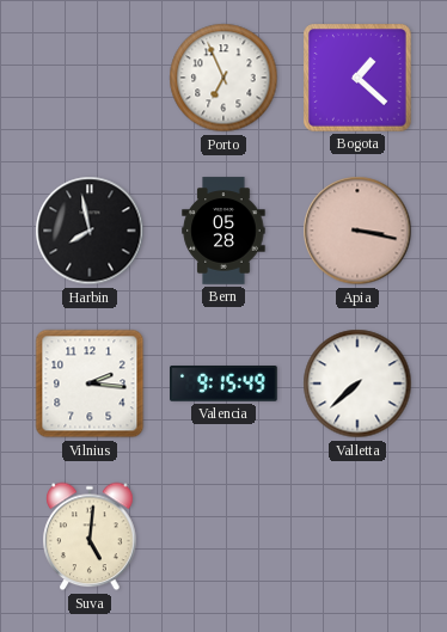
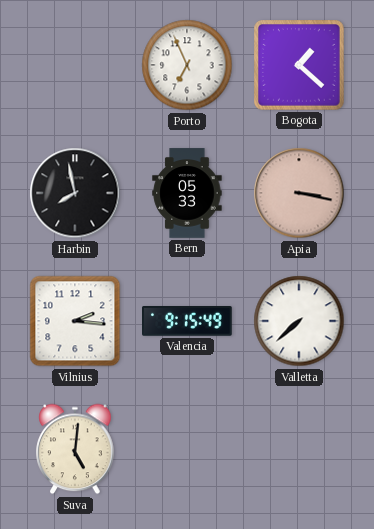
Bern: 05:28 -> 05:33
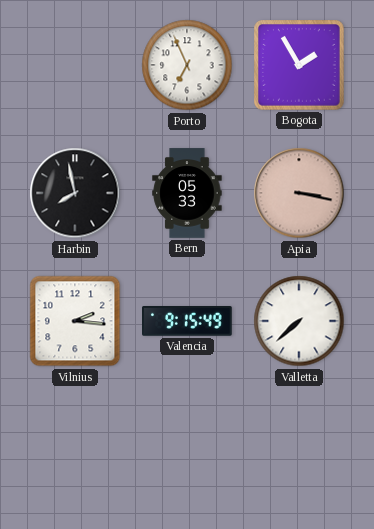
Bogota: 1:22 -> 1:55
Suva: 5:01 -> none
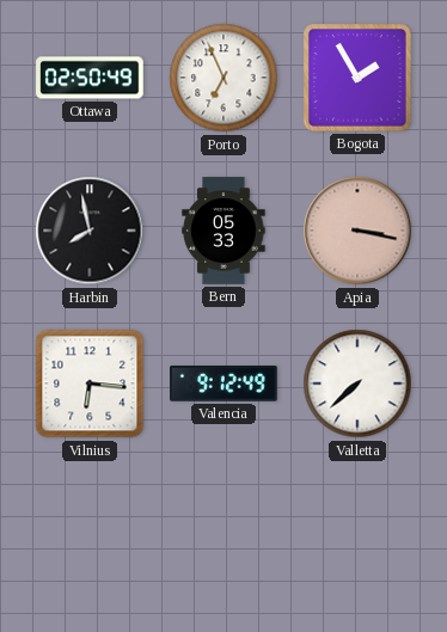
Ottawa: none -> 02:50
Vilnius: 2:16 -> 6:16
Valencia: 9:15 -> 9:12
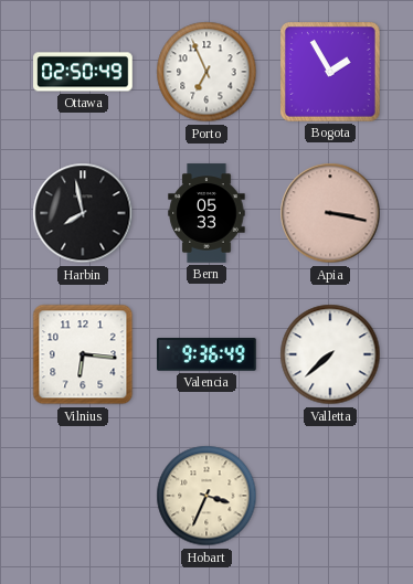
Valencia: 9:12 -> 9:36
Hobart: none -> 3:34
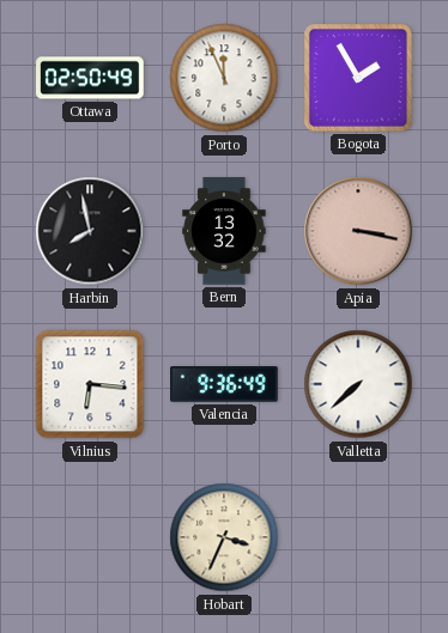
Porto: 6:56 -> 11:56
Bern: 05:33 -> 13:32
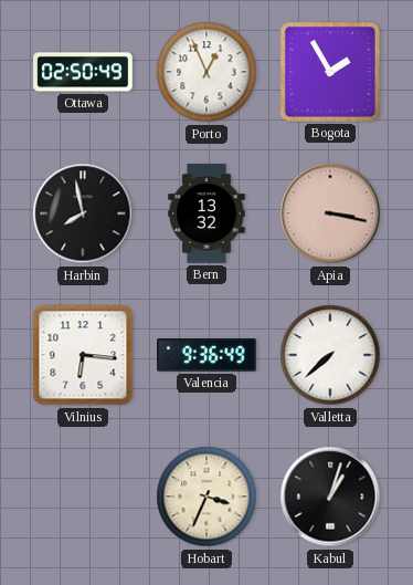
Porto: 11:56 -> 12:56
Kabul: none -> 1:03
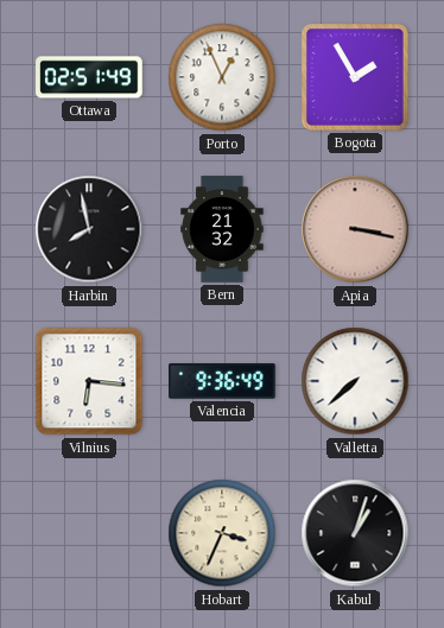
Ottawa: 02:50 -> 02:51
Bern: 13:32 -> 21:32
